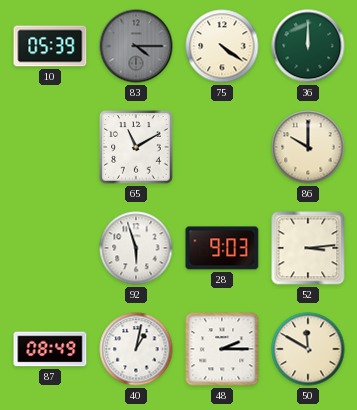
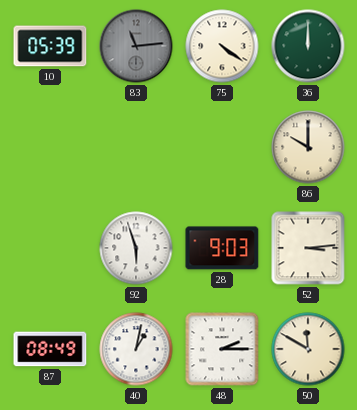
83: 4:15 -> 11:14
65: 11:10 -> none
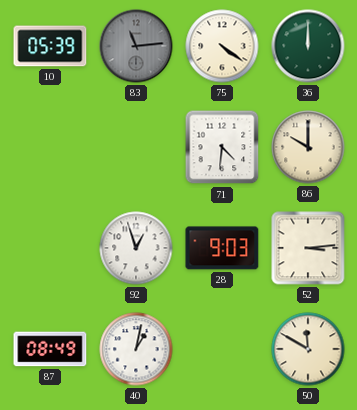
71: none -> 4:31
92: 5:57 -> 12:57
48: 2:15 -> none
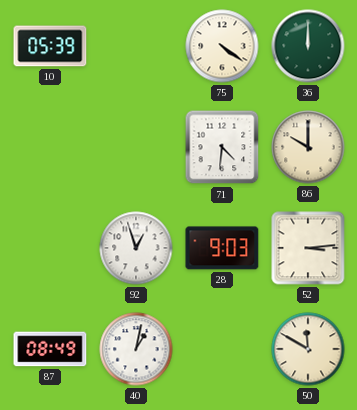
83: 11:14 -> none
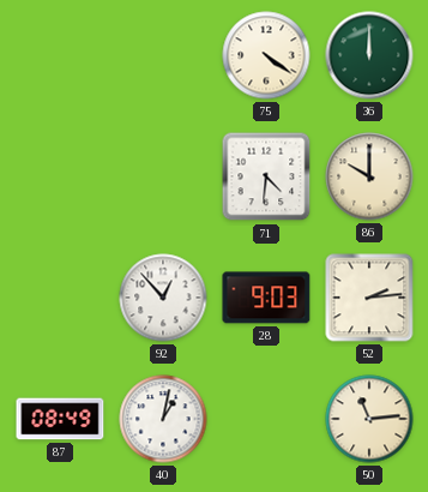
10: 05:39 -> none
92: 12:57 -> 12:53
52: 3:14 -> 2:14
50: 11:50 -> 11:14
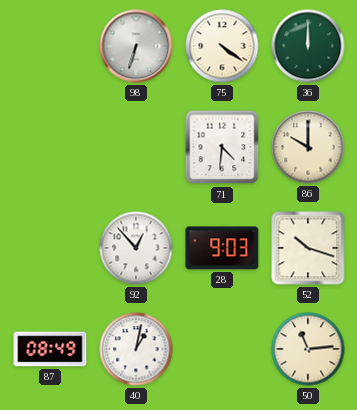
98: none -> 6:33
52: 2:14 -> 10:18
